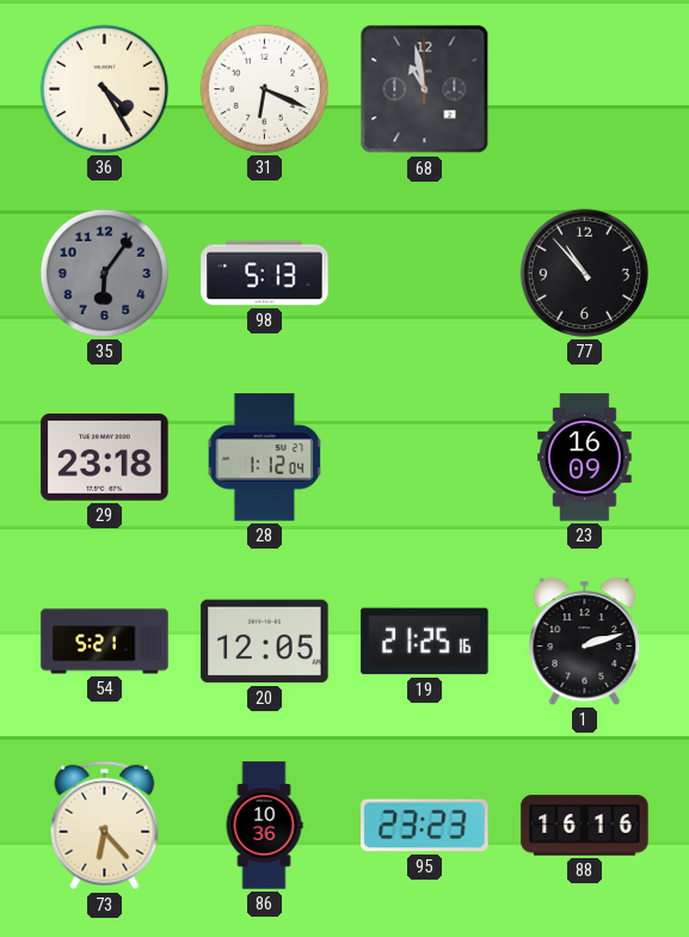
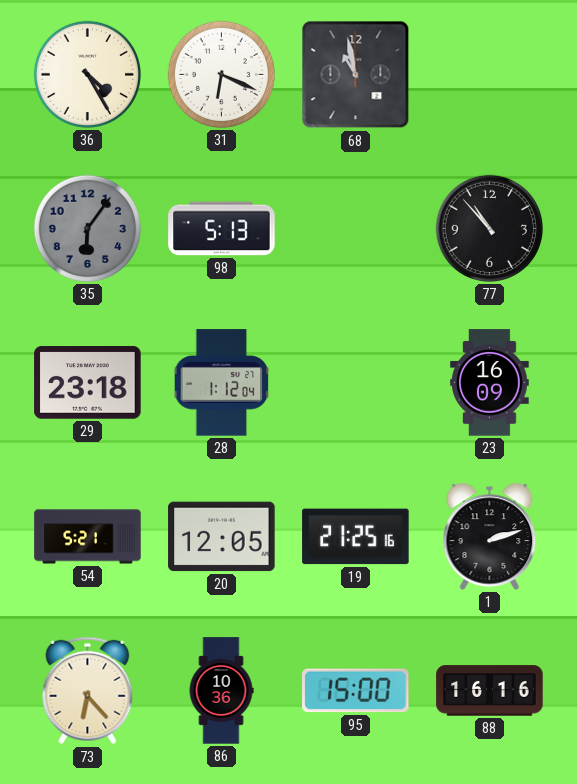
95: 23:23 -> 15:00
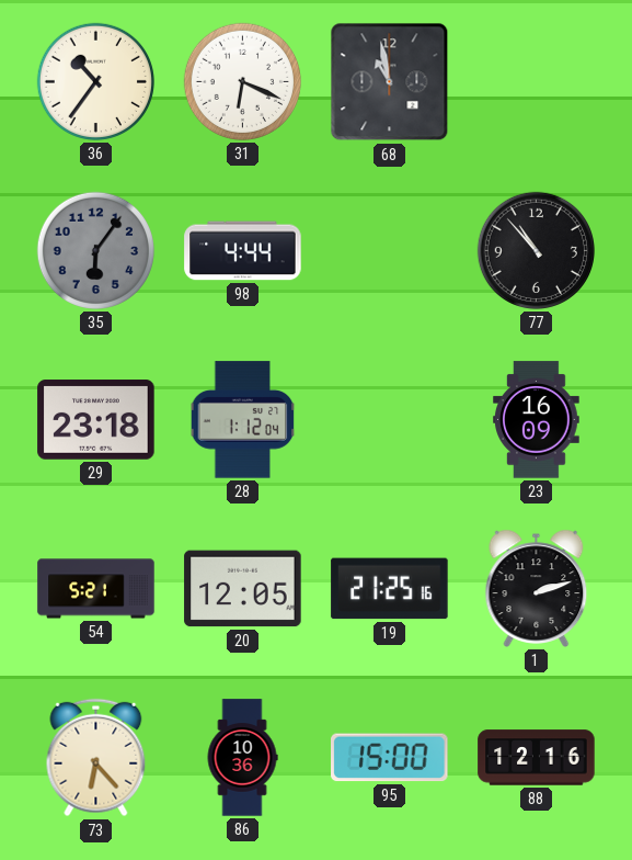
36: 4:25 -> 10:36
98: 5:13 -> 4:44
88: 16:16 -> 12:16
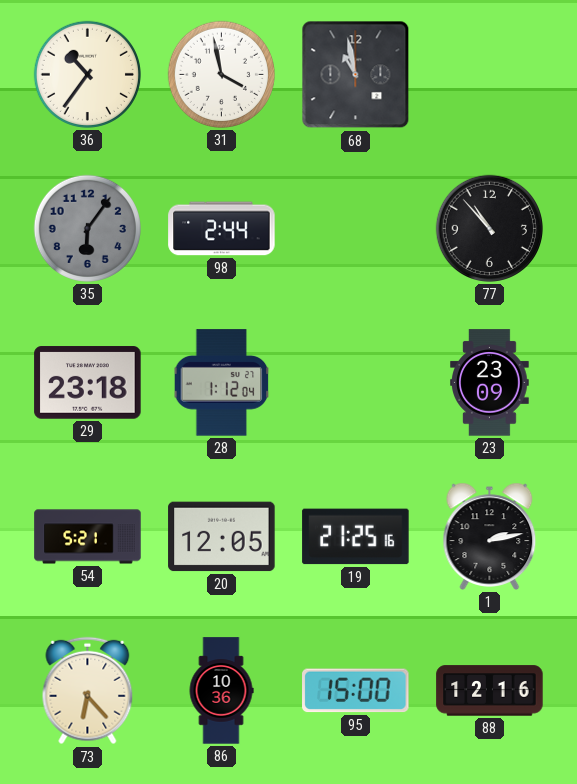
31: 6:19 -> 3:58
98: 4:44 -> 2:44
23: 16:09 -> 23:09
1: 2:12 -> 2:13
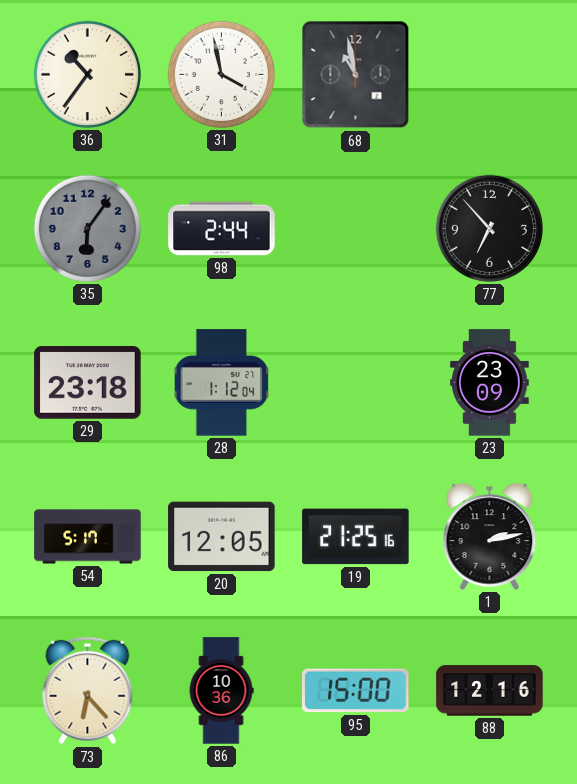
77: 10:53 -> 6:53
54: 5:21 -> 5:17
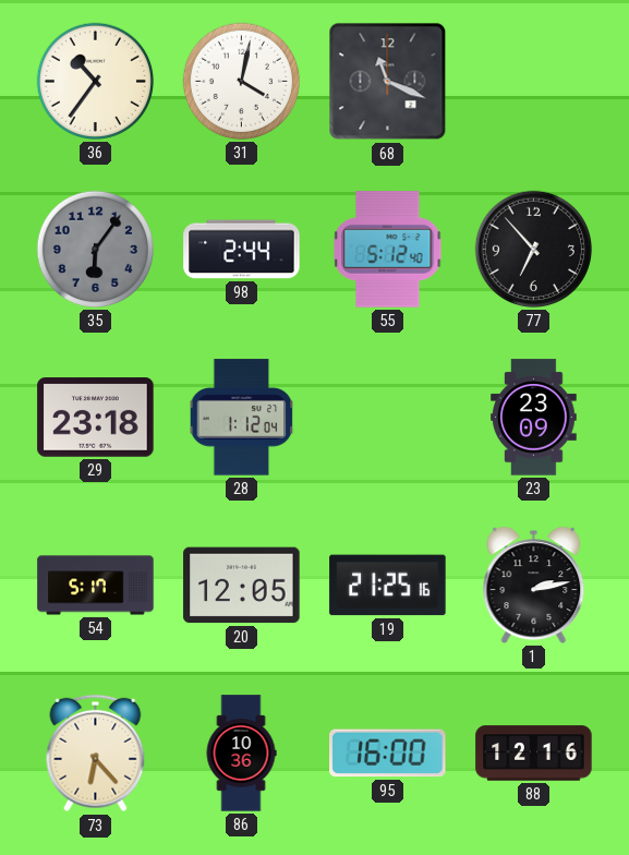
31: 3:58 -> 4:02
68: 10:58 -> 11:19
55: none -> 5:12
95: 15:00 -> 16:00
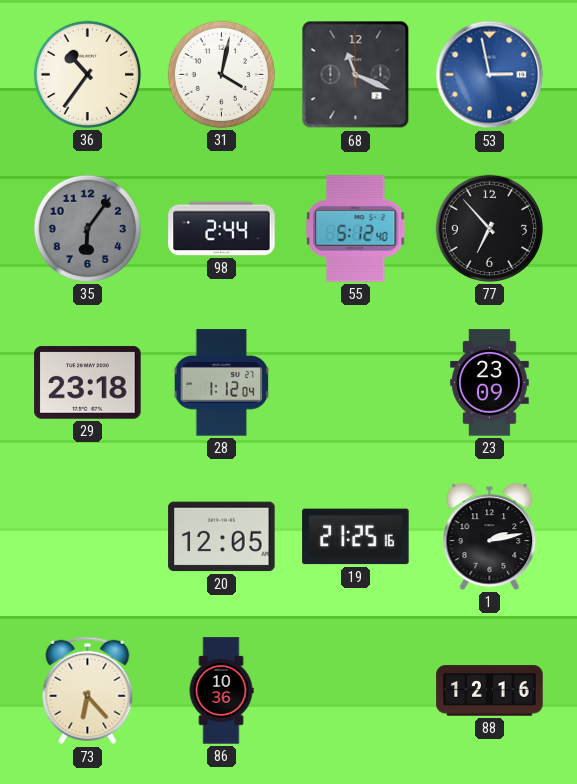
53: none -> 2:58
54: 5:17 -> none
95: 16:00 -> none
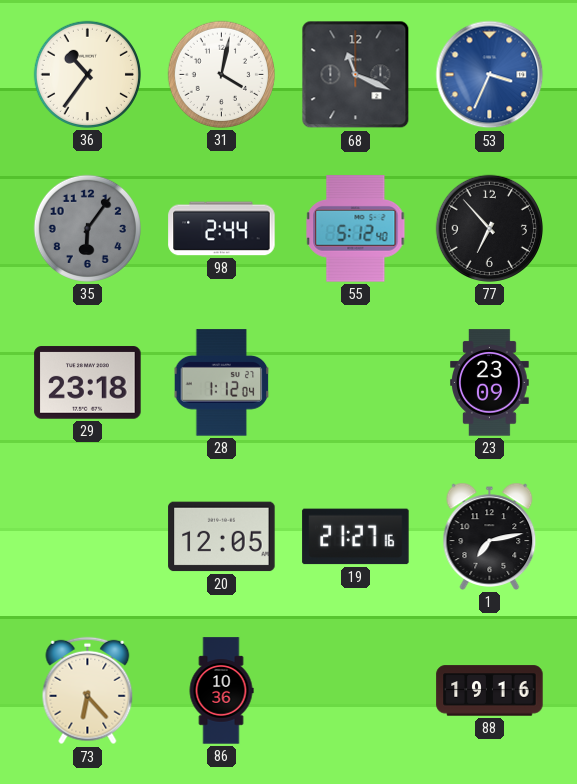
53: 2:58 -> 3:34
19: 21:25 -> 21:27
1: 2:13 -> 7:13
88: 12:16 -> 19:16
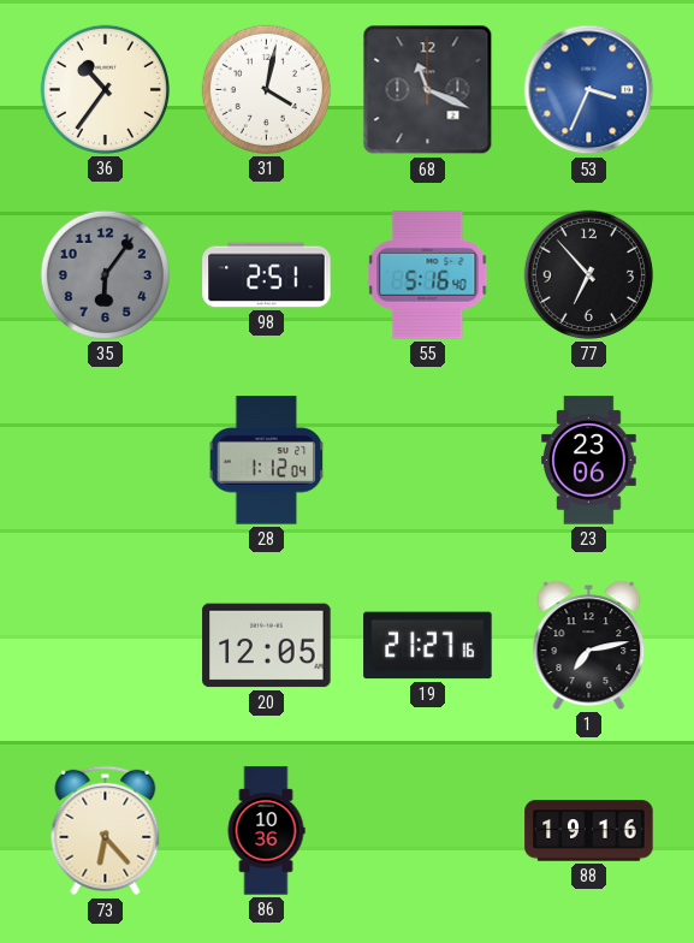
98: 2:44 -> 2:51
55: 5:12 -> 5:16
29: 23:18 -> none
23: 23:09 -> 23:06
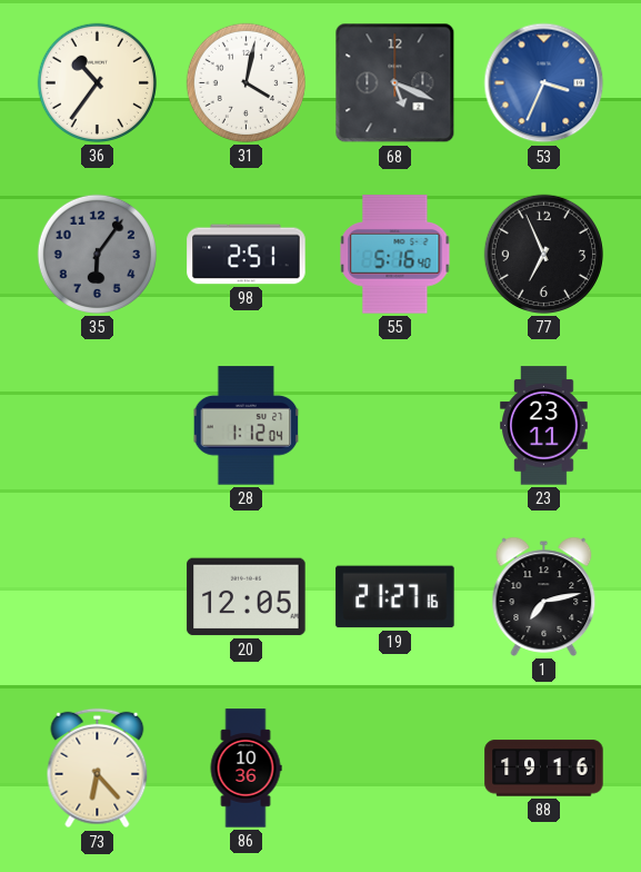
68: 11:19 -> 5:19
77: 6:53 -> 6:56
23: 23:06 -> 23:11
